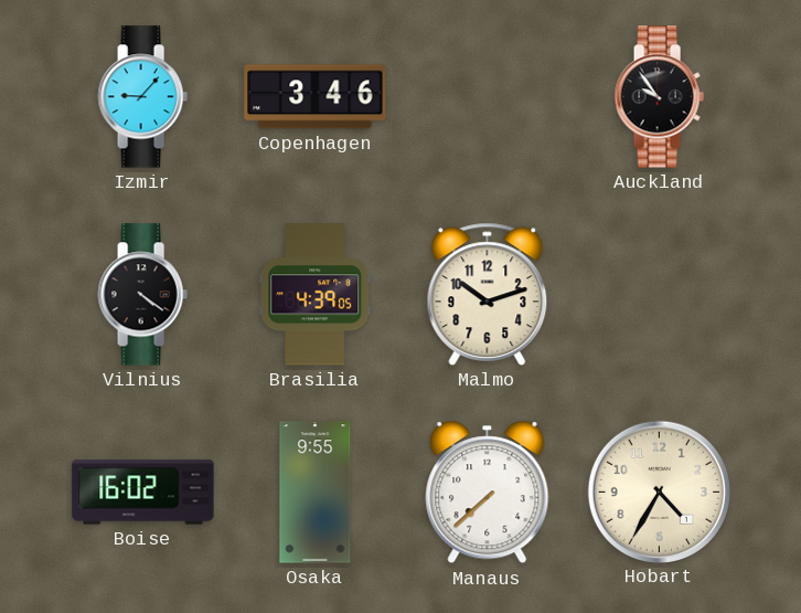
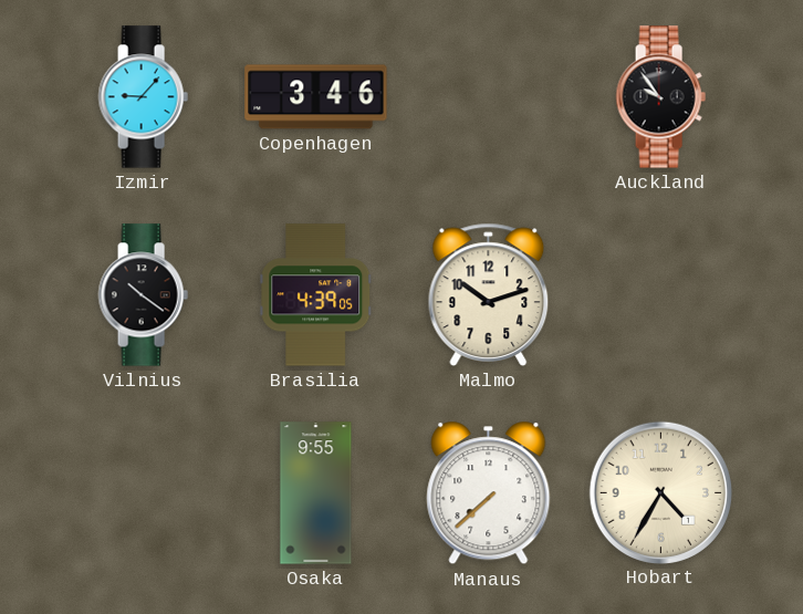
Vilnius: 4:21 -> 10:21
Boise: 16:02 -> none
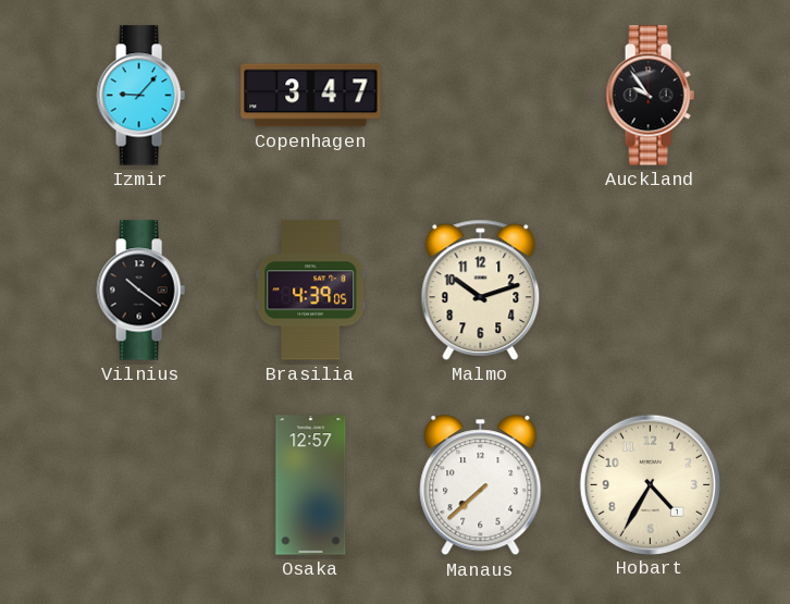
Copenhagen: 3:46 -> 3:47
Osaka: 9:55 -> 12:57
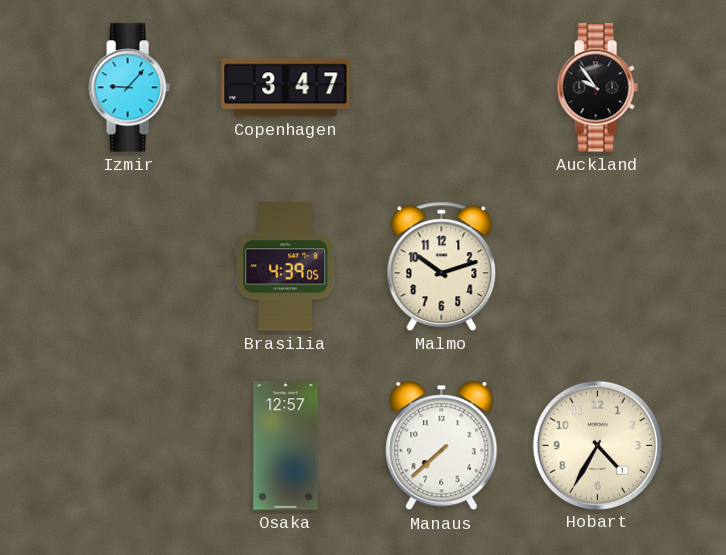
Vilnius: 10:21 -> none
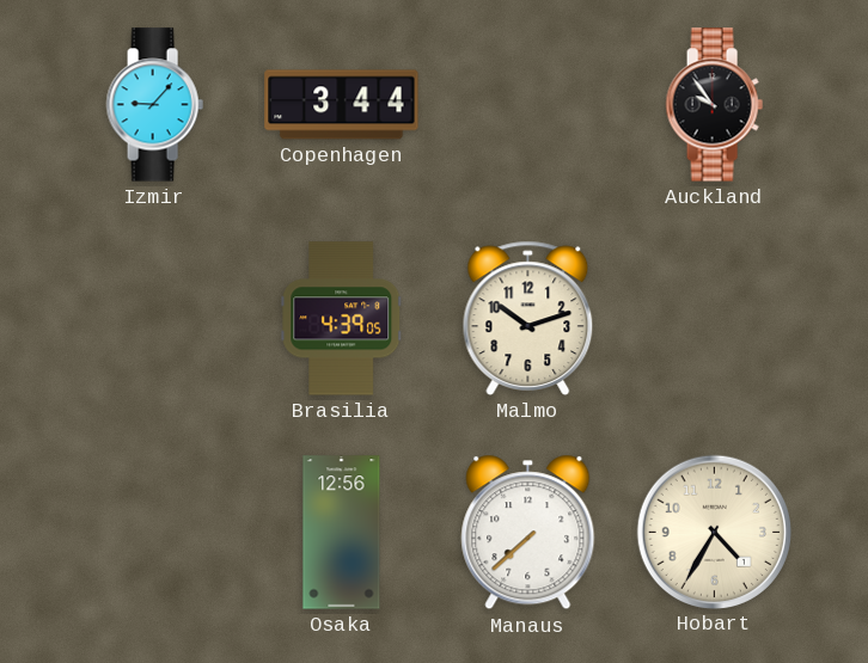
Copenhagen: 3:47 -> 3:44
Osaka: 12:57 -> 12:56
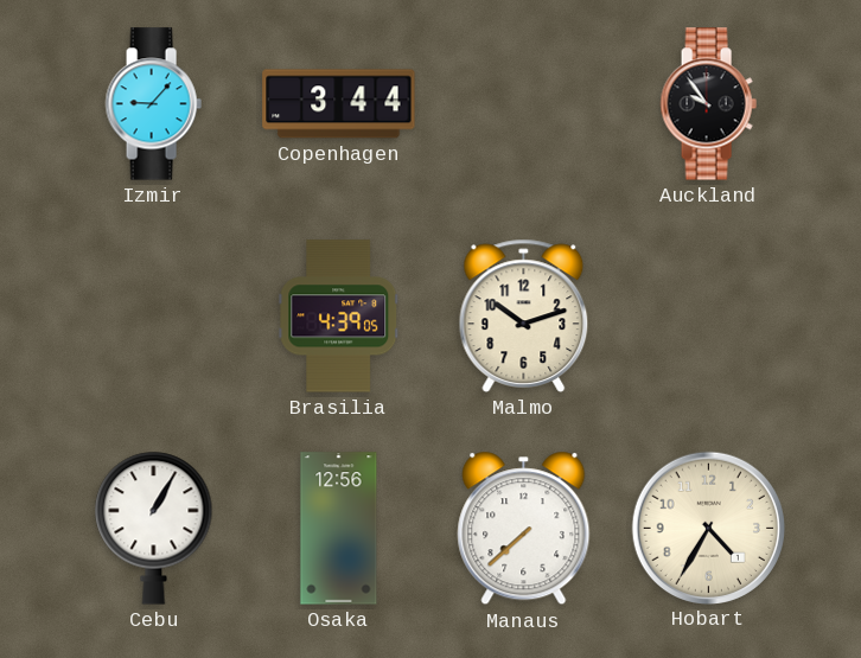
Cebu: none -> 1:05
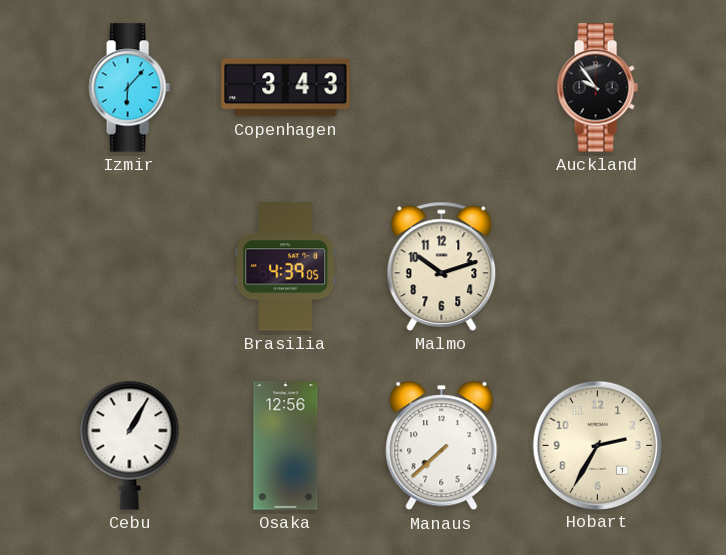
Izmir: 9:07 -> 6:07
Copenhagen: 3:44 -> 3:43
Hobart: 4:35 -> 2:35
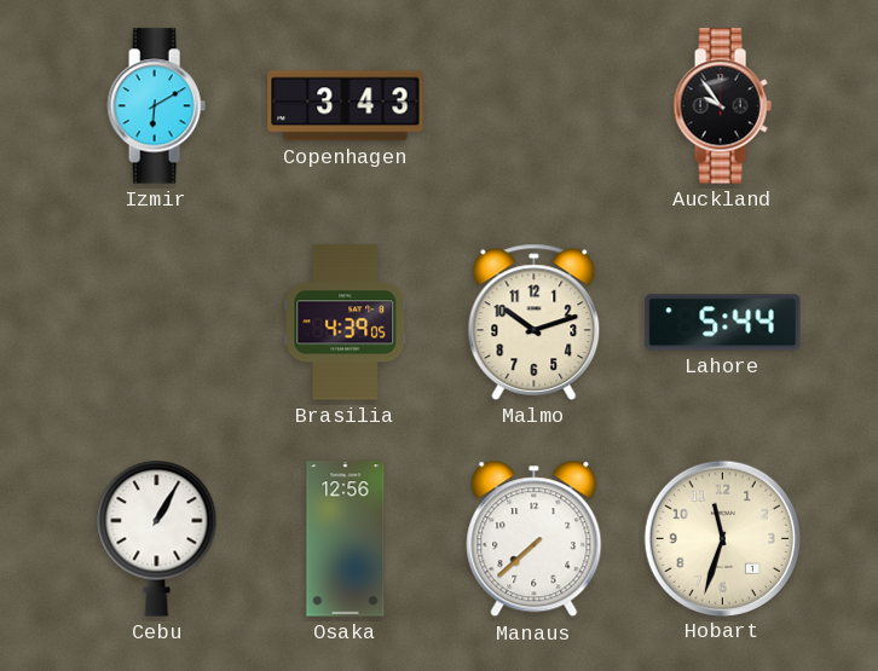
Izmir: 6:07 -> 6:10
Lahore: none -> 5:44
Hobart: 2:35 -> 11:33
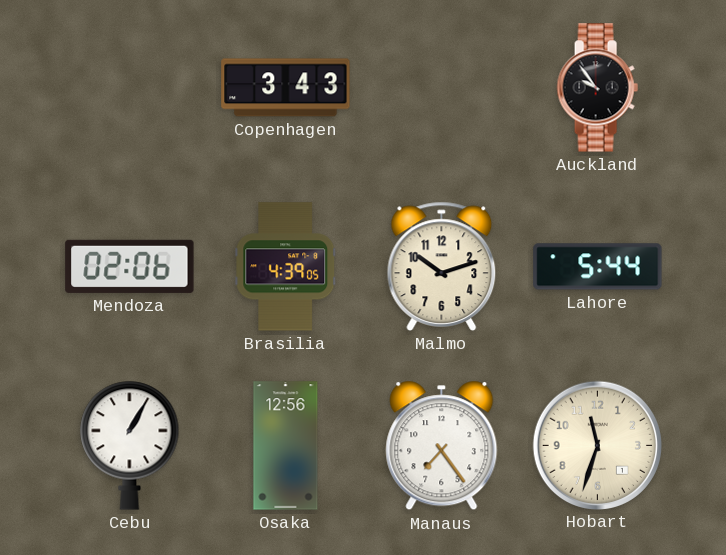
Izmir: 6:10 -> none
Mendoza: none -> 02:06
Manaus: 7:38 -> 7:24
